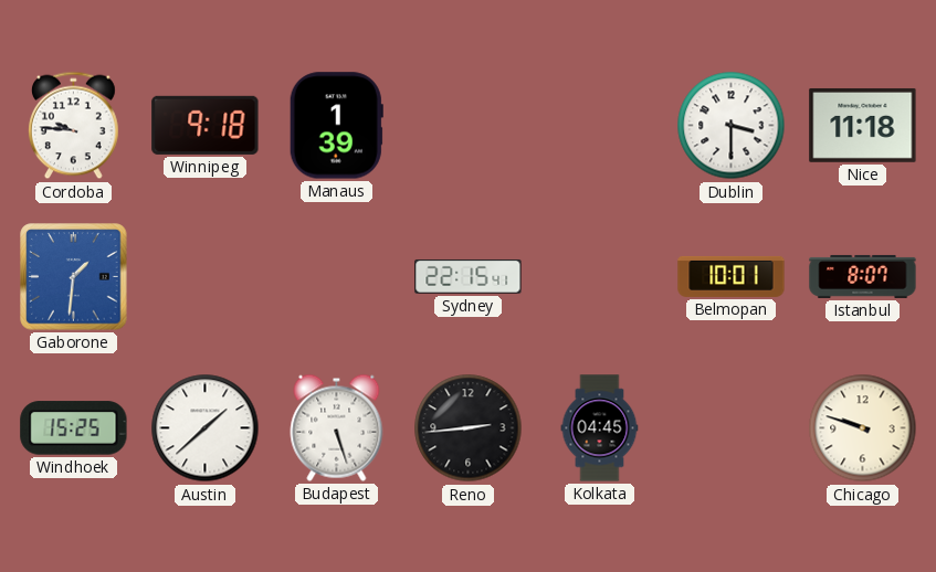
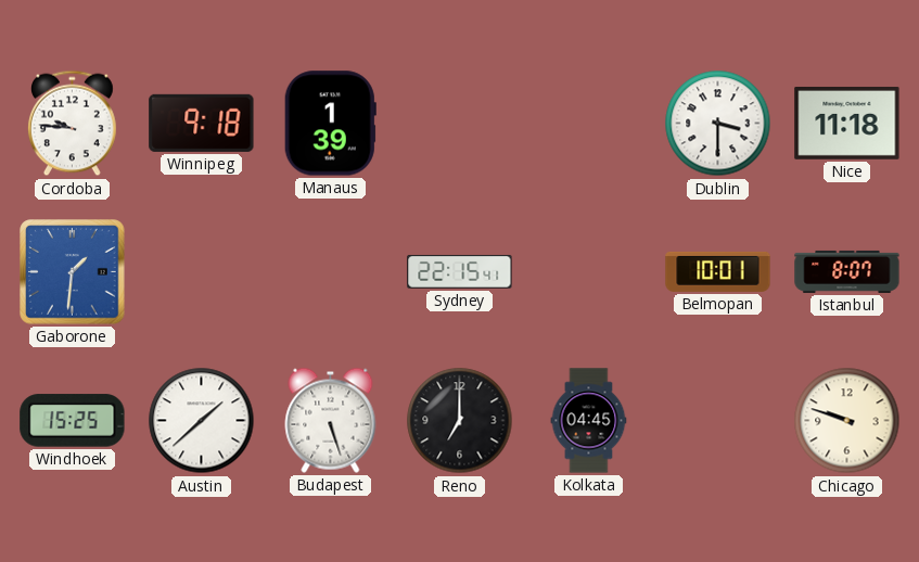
Reno: 2:44 -> 7:00
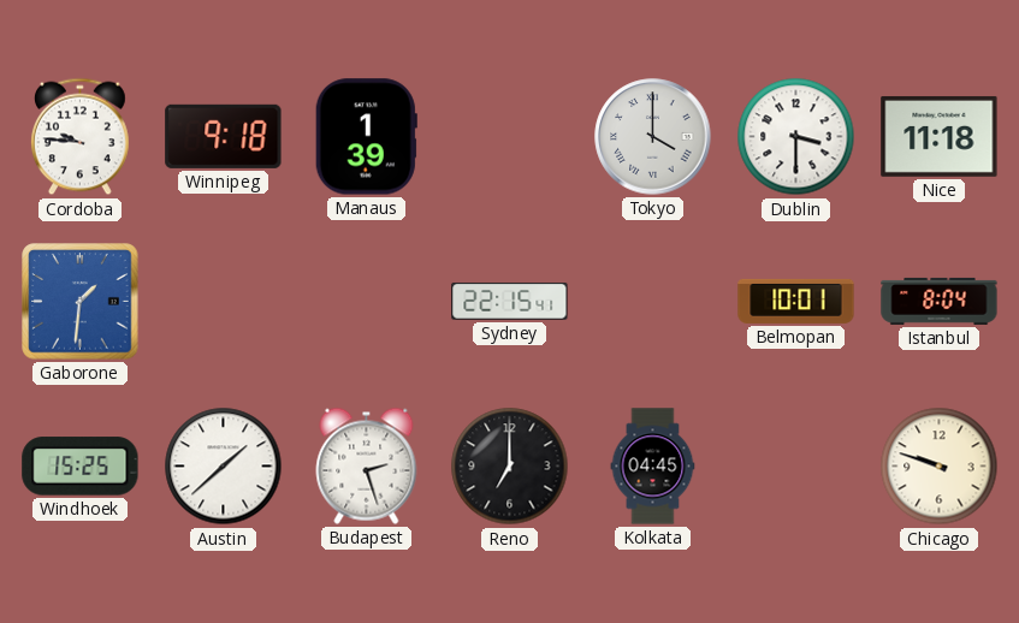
Tokyo: none -> 4:00
Istanbul: 8:07 -> 8:04
Budapest: 5:27 -> 2:27
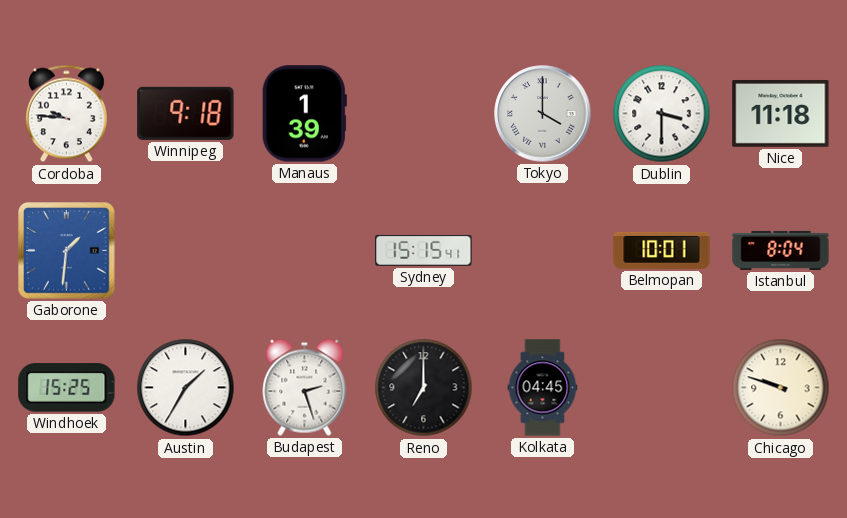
Sydney: 22:15 -> 15:15
Austin: 1:38 -> 1:35
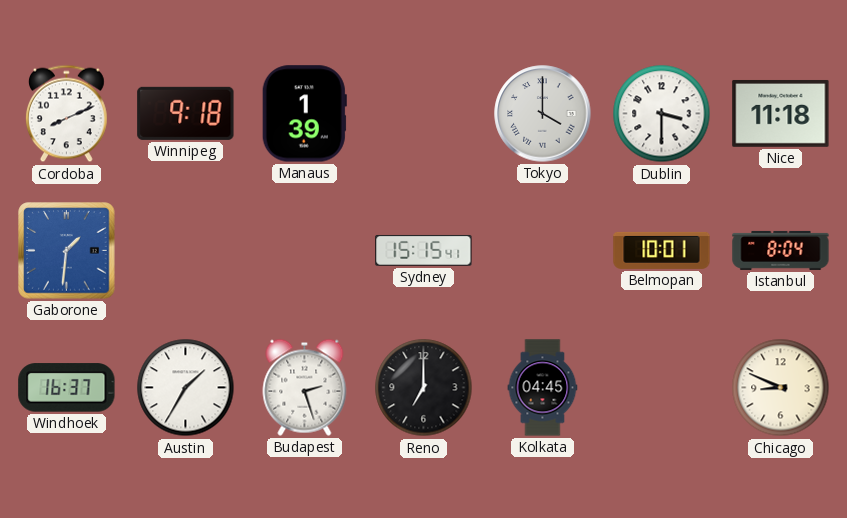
Cordoba: 9:46 -> 8:11
Windhoek: 15:25 -> 16:37
Chicago: 9:48 -> 8:49
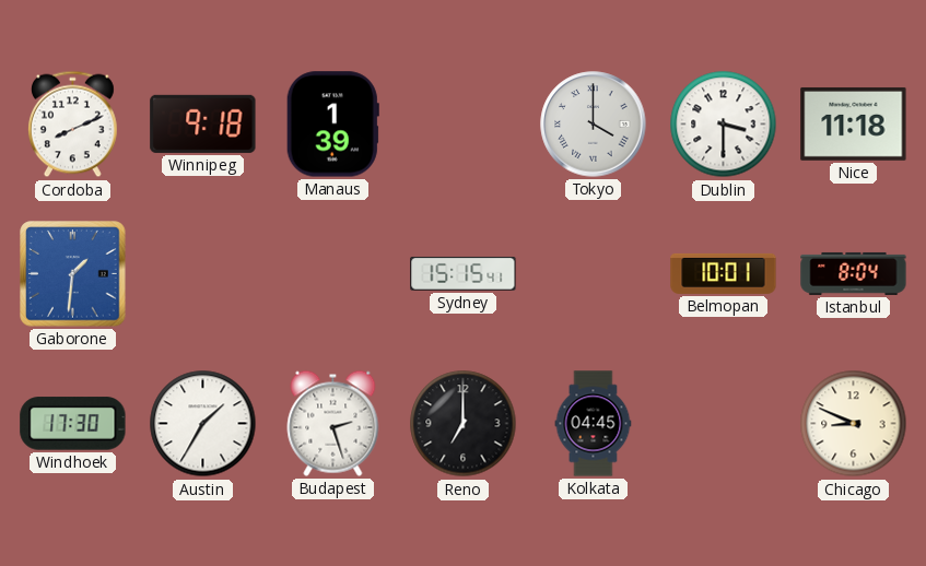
Windhoek: 16:37 -> 17:30
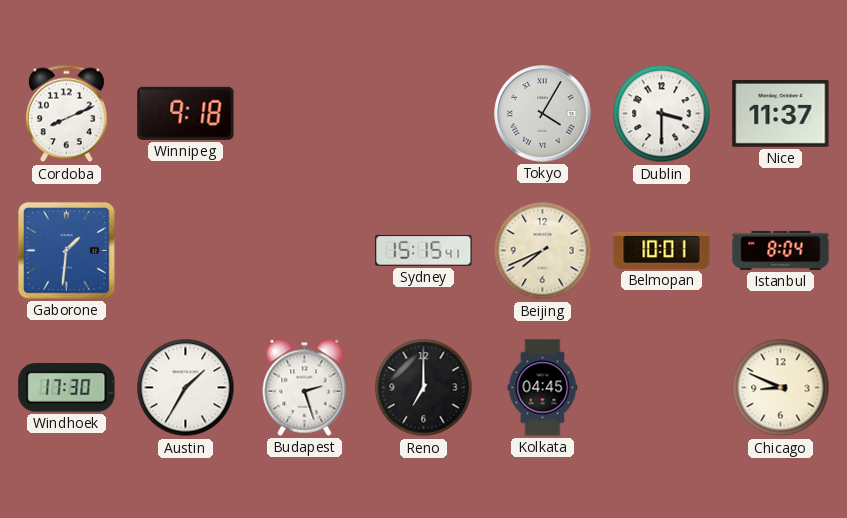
Manaus: 1:39 -> none
Tokyo: 4:00 -> 4:05
Nice: 11:18 -> 11:37
Beijing: none -> 7:41
